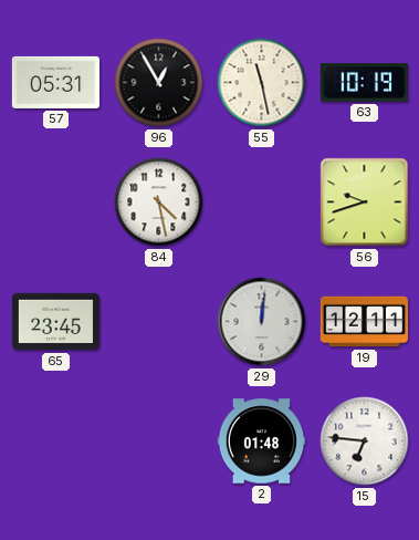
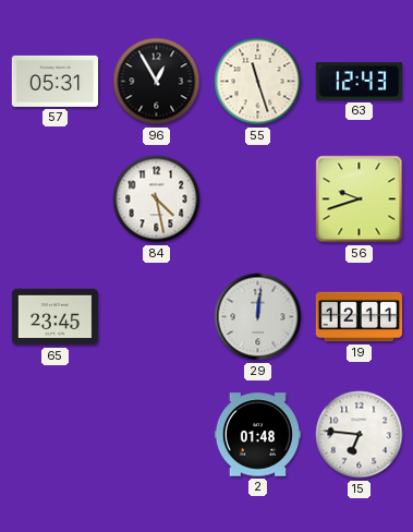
55: 11:28 -> 11:27
63: 10:19 -> 12:43
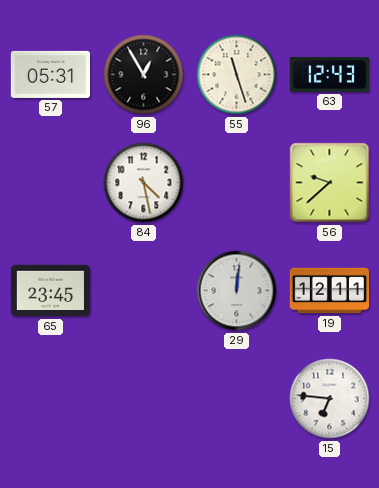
56: 9:42 -> 9:38
2: 01:48 -> none
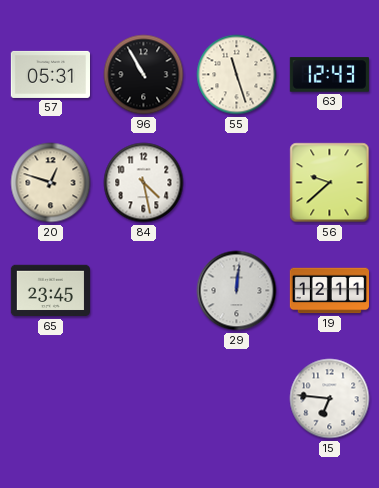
96: 12:55 -> 10:55
20: none -> 12:48
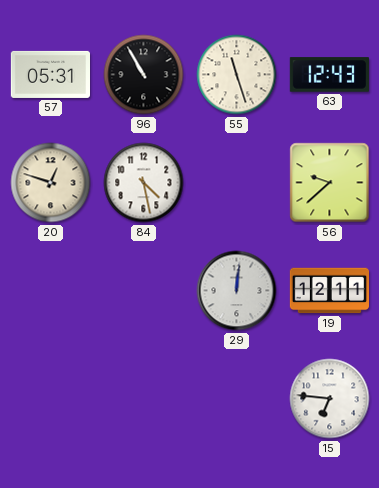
65: 23:45 -> none
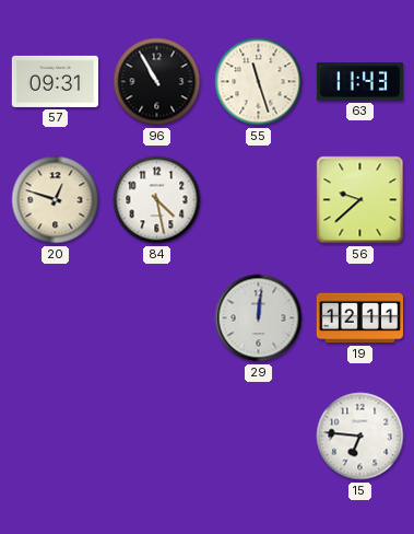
57: 05:31 -> 09:31
63: 12:43 -> 11:43
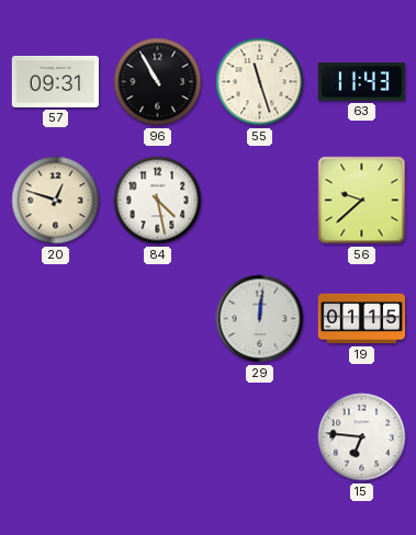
19: 12:11 -> 01:15
